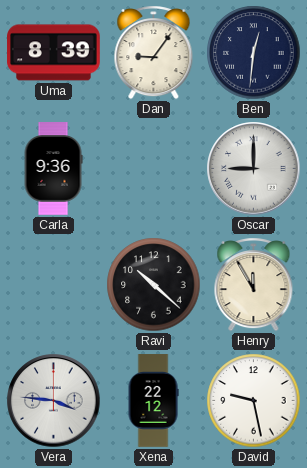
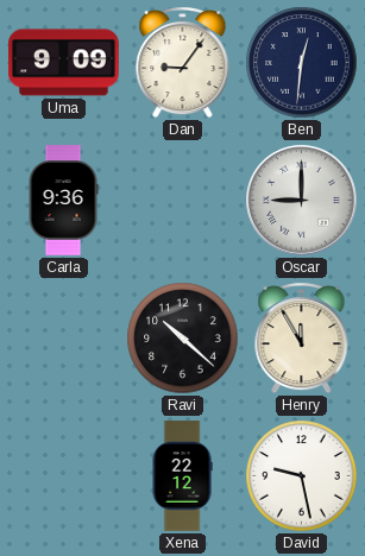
Uma: 8:39 -> 9:09
Vera: 3:46 -> none
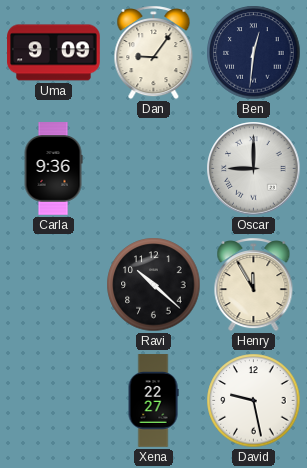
Xena: 22:12 -> 22:27
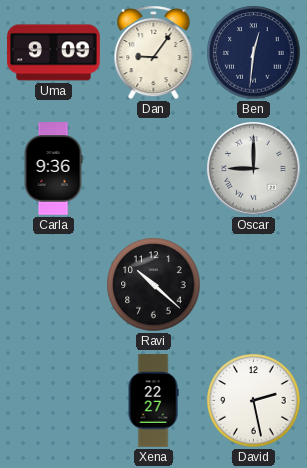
Henry: 11:55 -> none
David: 9:28 -> 2:28
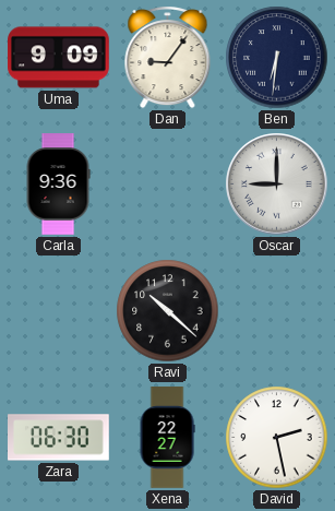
Ben: 12:31 -> 6:31
Zara: none -> 06:30
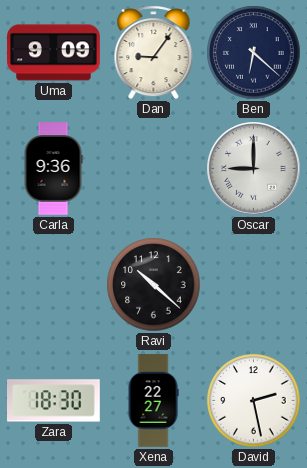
Ben: 6:31 -> 6:22
Zara: 06:30 -> 18:30
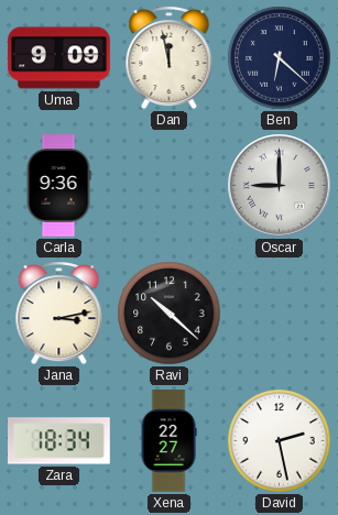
Dan: 9:06 -> 11:58
Jana: none -> 3:13
Zara: 18:30 -> 18:34
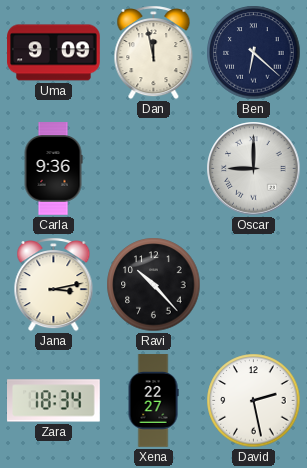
Ravi: 10:22 -> 10:23
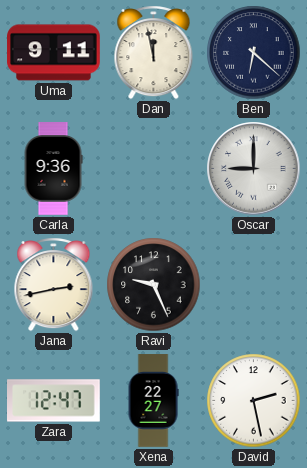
Uma: 9:09 -> 9:11
Jana: 3:13 -> 2:43
Ravi: 10:23 -> 9:26
Zara: 18:34 -> 12:47
